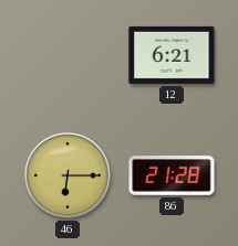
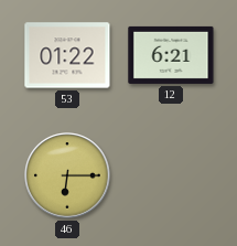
53: none -> 01:22
86: 21:28 -> none
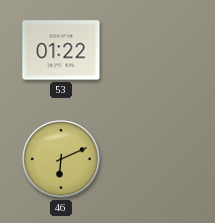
12: 6:21 -> none
46: 6:15 -> 6:11
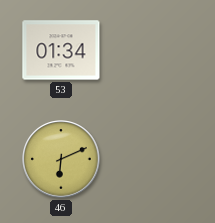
53: 01:22 -> 01:34
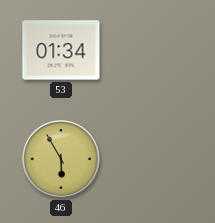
46: 6:11 -> 5:55
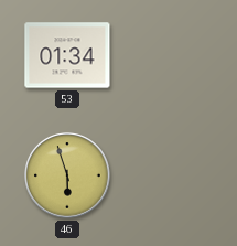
46: 5:55 -> 5:57
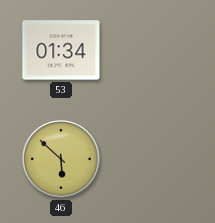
46: 5:57 -> 5:52
